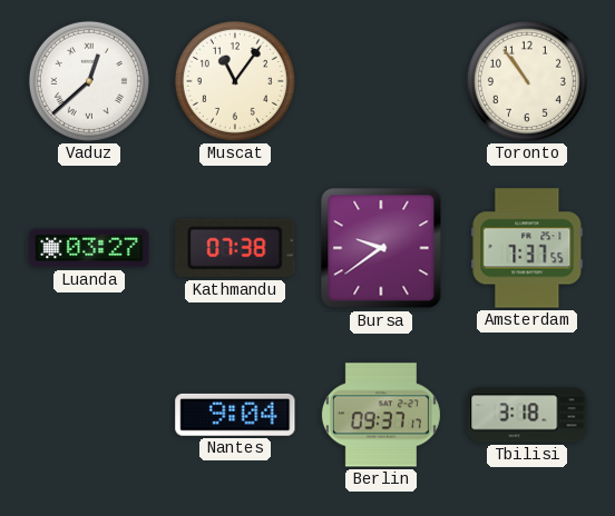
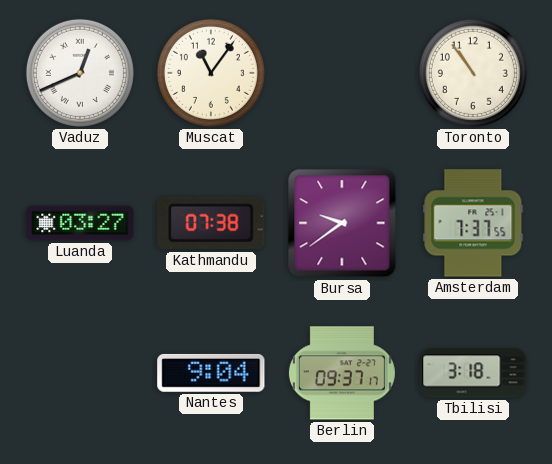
Vaduz: 12:38 -> 12:41
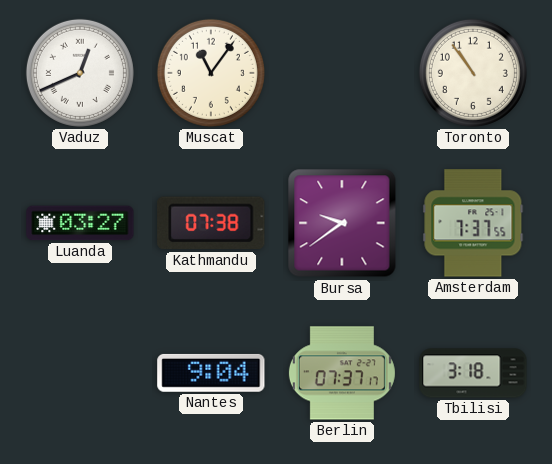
Berlin: 09:37 -> 07:37
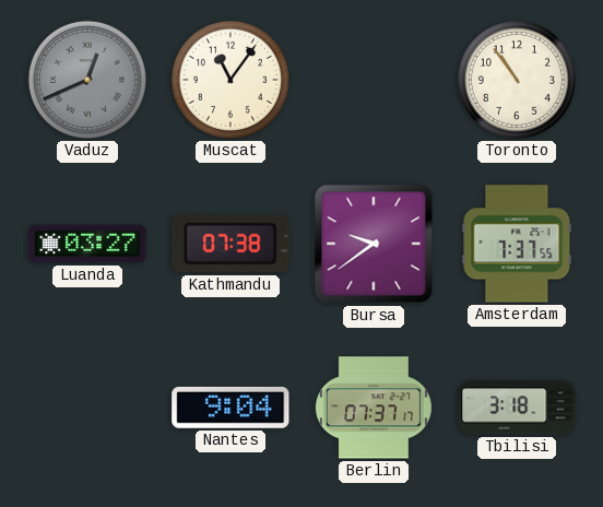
Vaduz dial: white -> grey
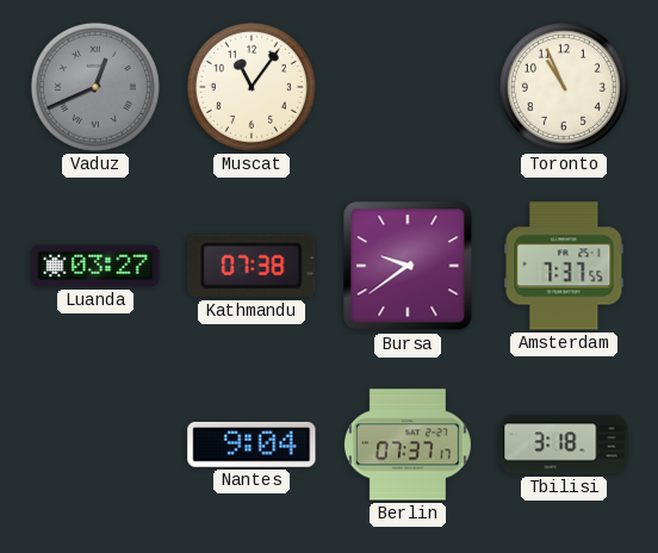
Toronto: 10:54 -> 10:56
